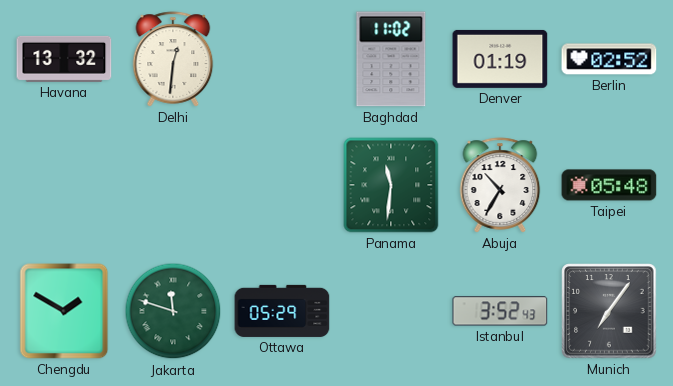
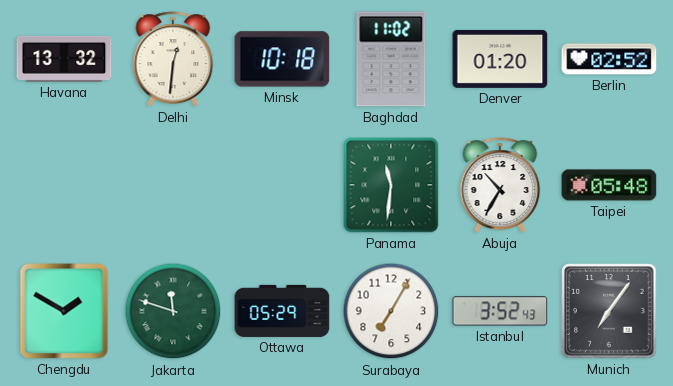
Minsk: none -> 10:18
Denver: 01:19 -> 01:20
Surabaya: none -> 7:05
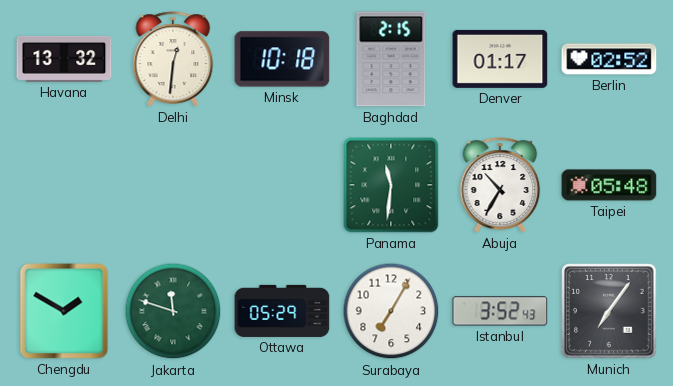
Baghdad: 11:02 -> 2:15
Denver: 01:20 -> 01:17
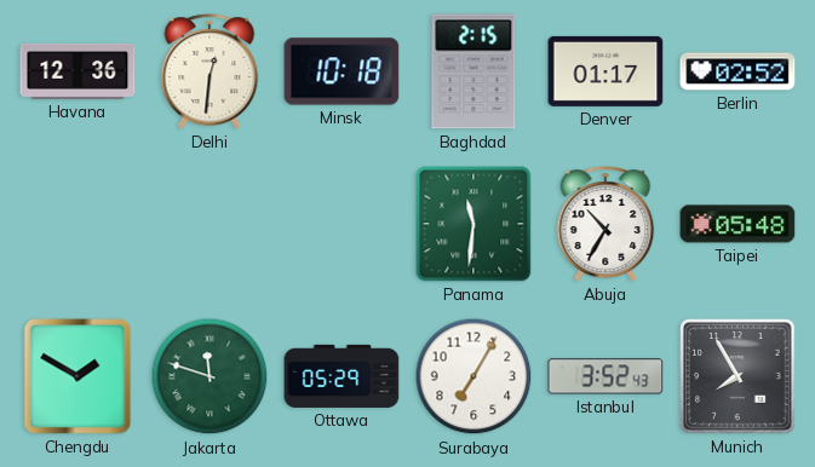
Havana: 13:32 -> 12:36
Munich: 7:06 -> 7:55
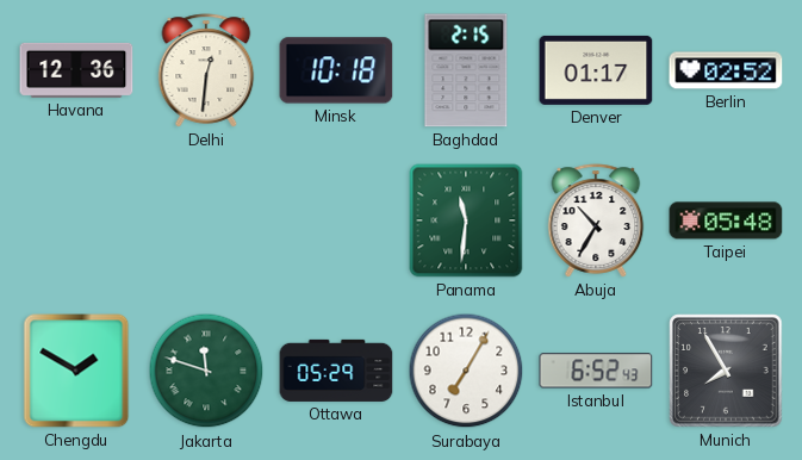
Istanbul: 3:52 -> 6:52
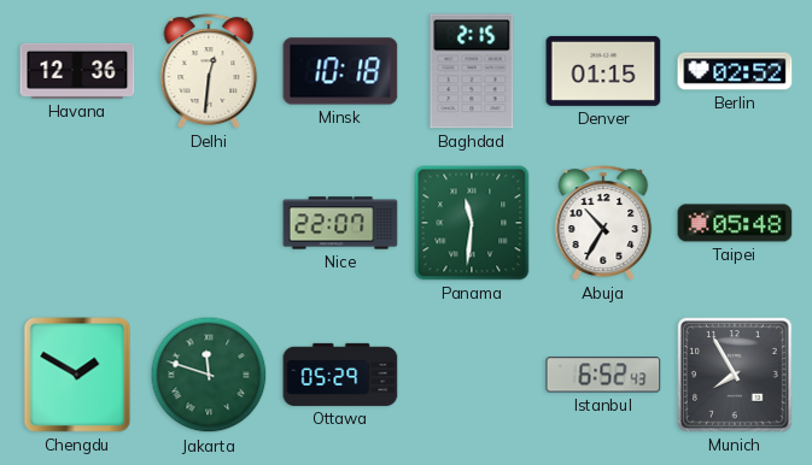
Denver: 01:17 -> 01:15
Nice: none -> 22:07
Surabaya: 7:05 -> none
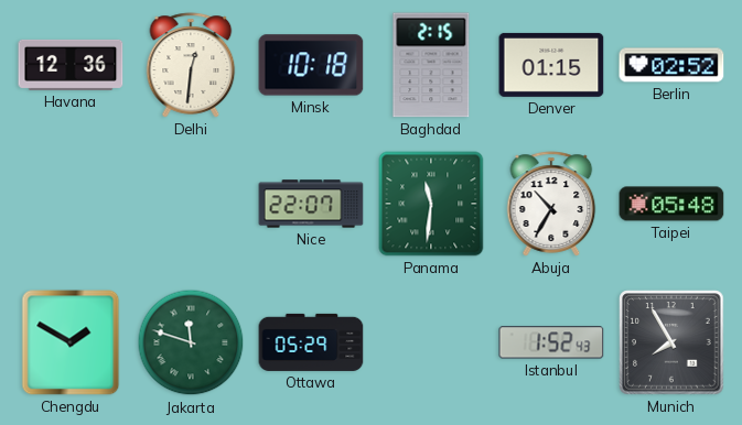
Istanbul: 6:52 -> 1:52
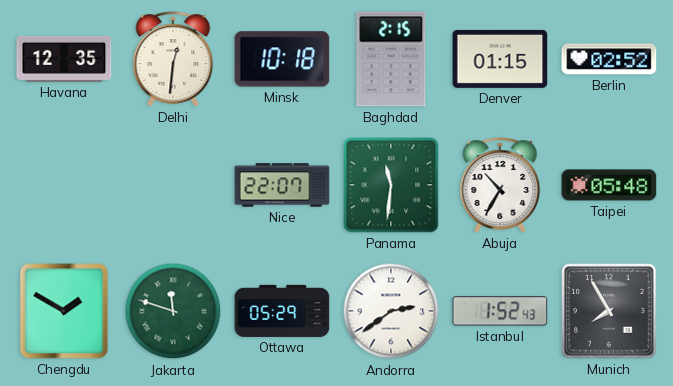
Havana: 12:36 -> 12:35
Andorra: none -> 2:39
